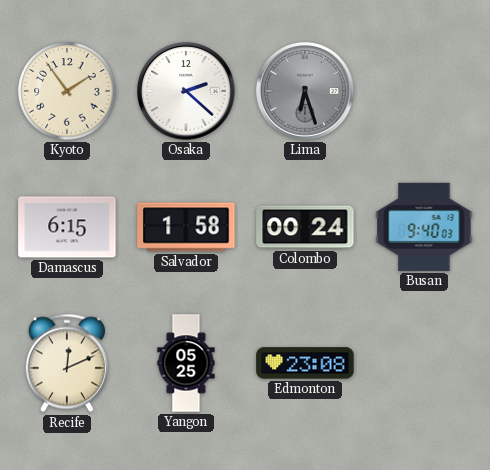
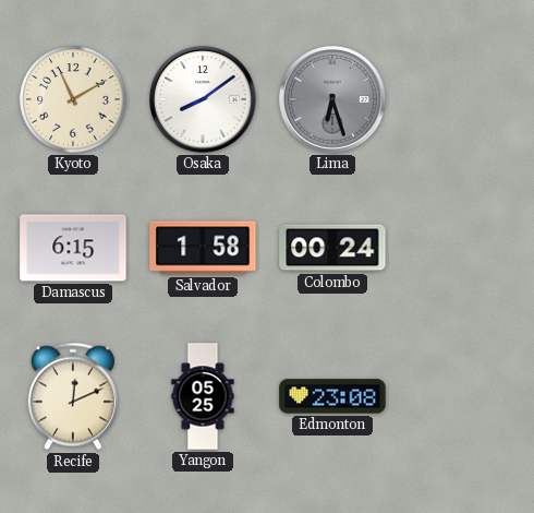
Kyoto: 1:54 -> 11:10
Osaka: 2:22 -> 8:09
Busan: 9:40 -> none
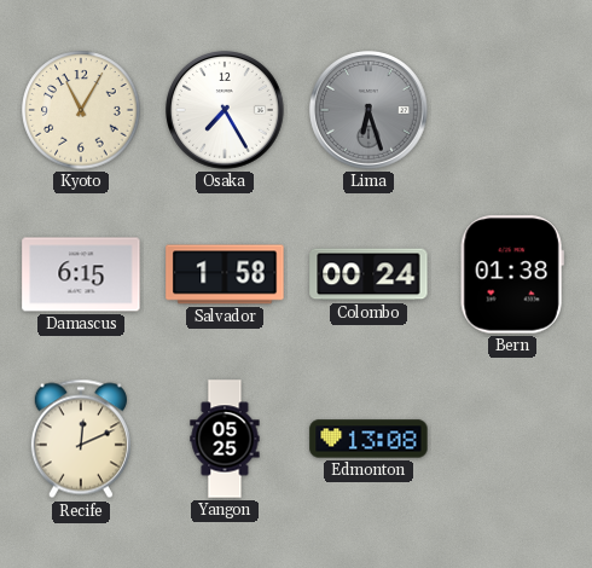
Kyoto: 11:10 -> 11:05
Osaka: 8:09 -> 7:25
Bern: none -> 01:38
Edmonton: 23:08 -> 13:08
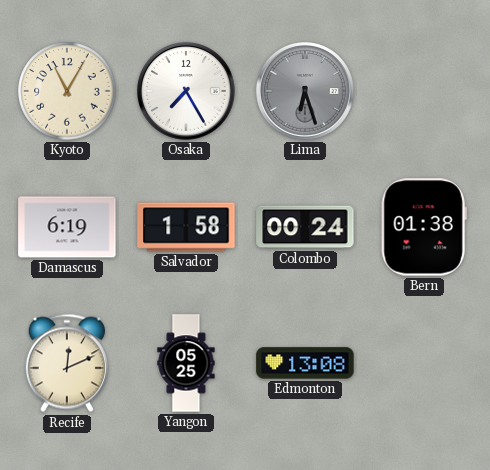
Damascus: 6:15 -> 6:19
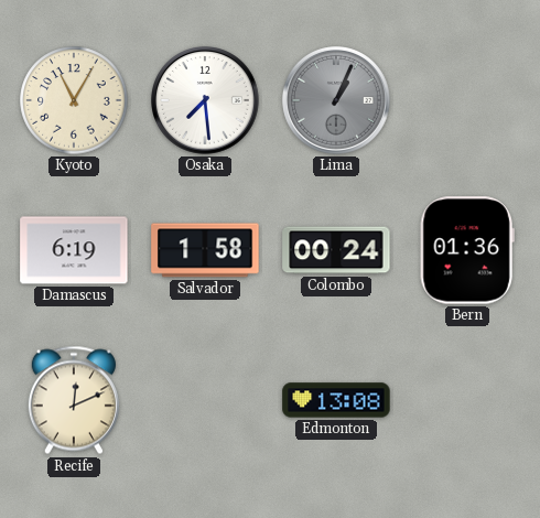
Osaka: 7:25 -> 7:29
Lima: 6:27 -> 1:04
Bern: 01:38 -> 01:36
Yangon: 05:25 -> none
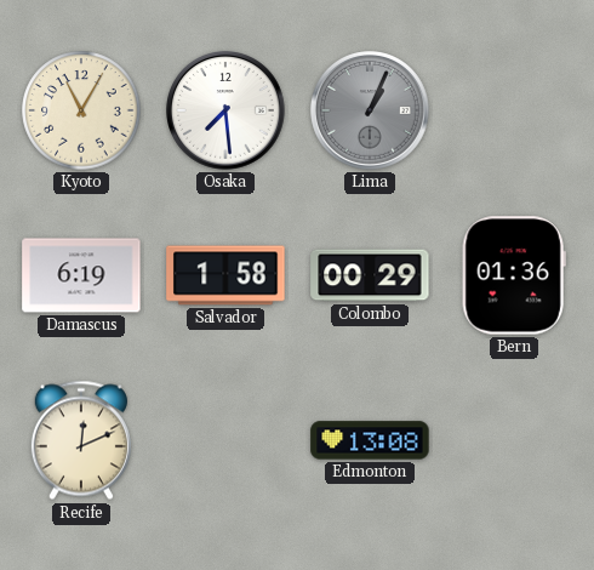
Colombo: 00:24 -> 00:29
